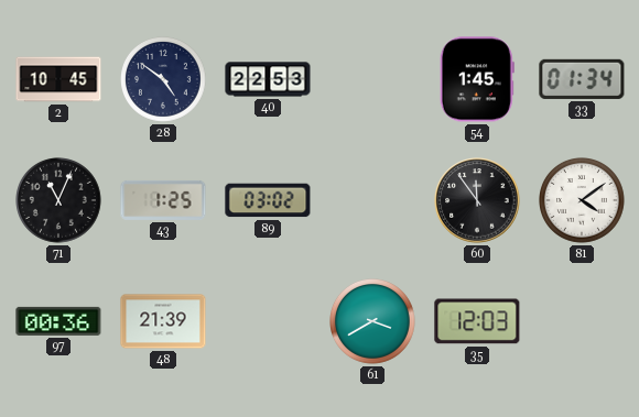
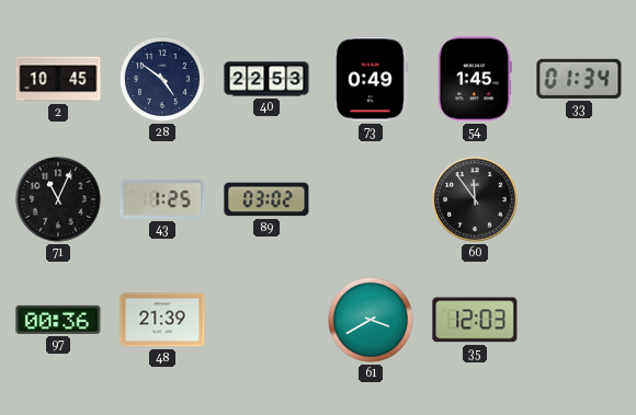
73: none -> 0:49
81: 4:09 -> none
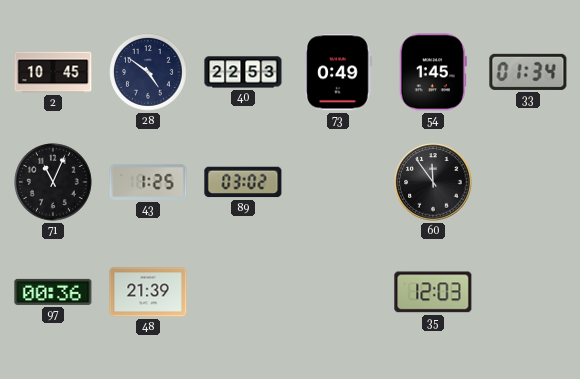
61: 3:40 -> none
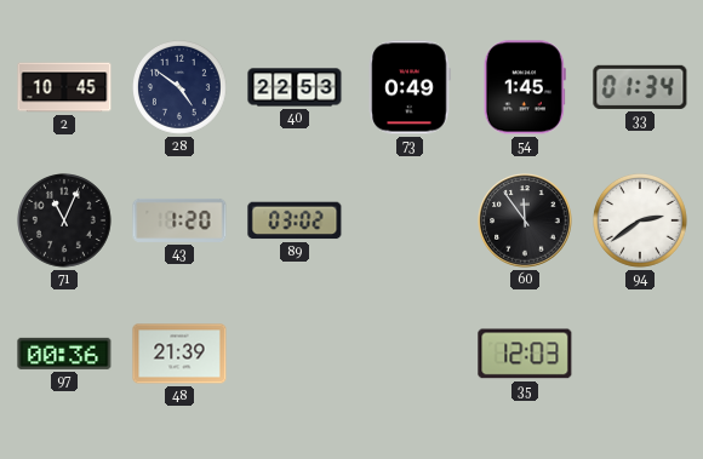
43: 1:25 -> 1:20
94: none -> 2:39
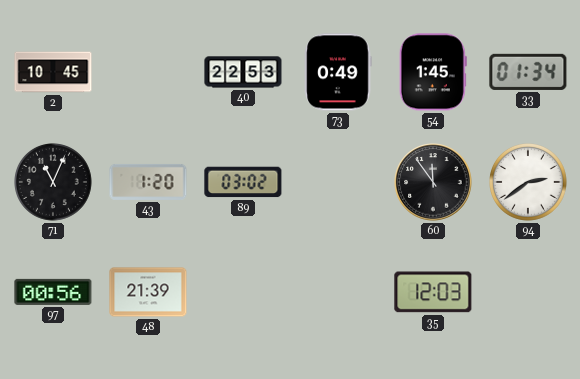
28: 4:51 -> none
97: 00:36 -> 00:56
